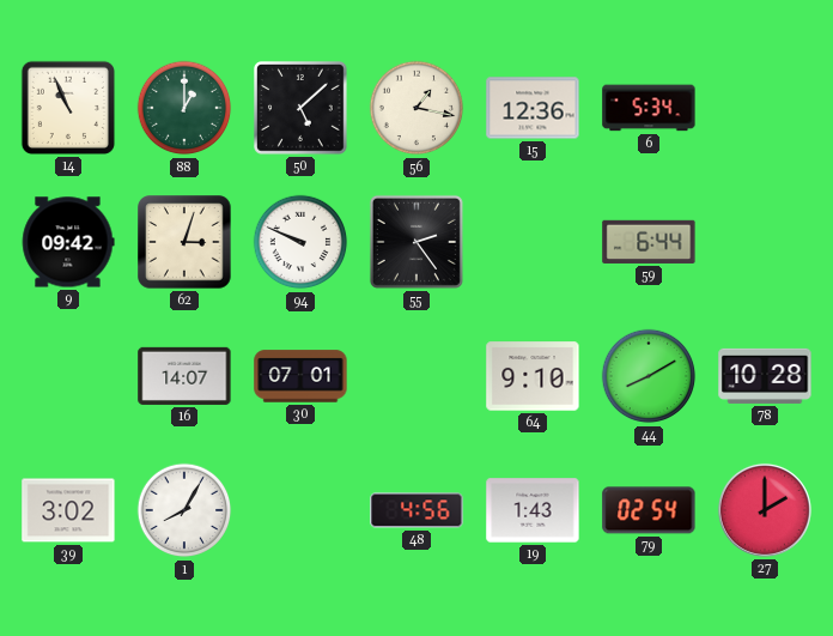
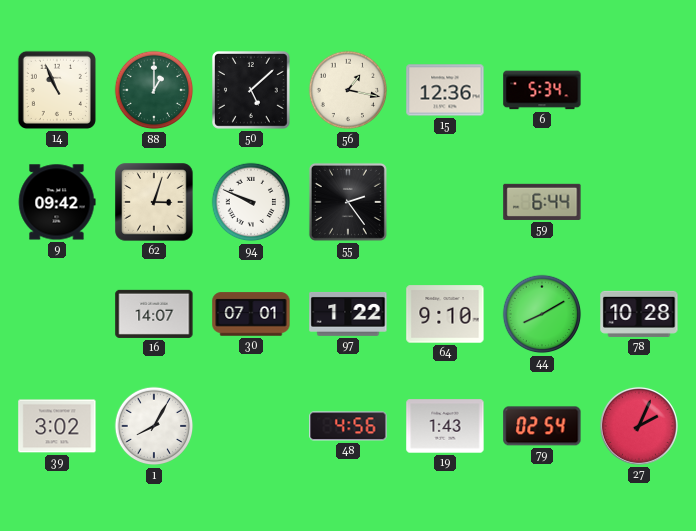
97: none -> 1:22
27: 2:00 -> 2:04
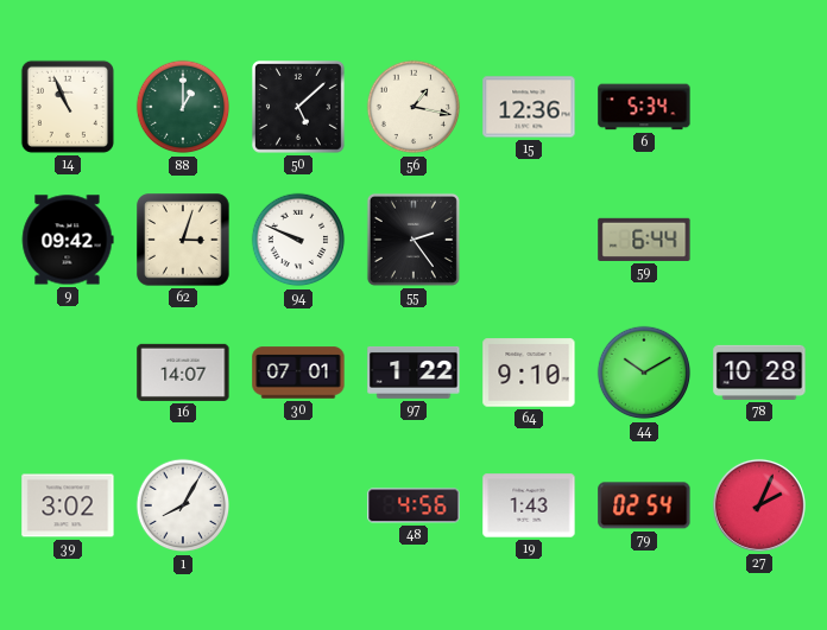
44: 8:10 -> 10:10
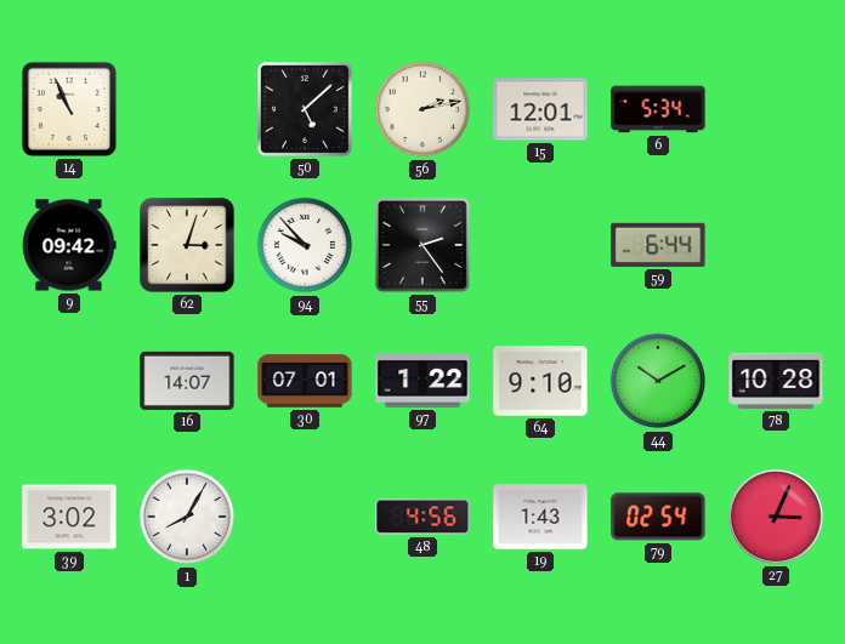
88: 1:00 -> none
56: 1:17 -> 2:13
15: 12:36 -> 12:01
94: 9:49 -> 9:53
27: 2:04 -> 3:04
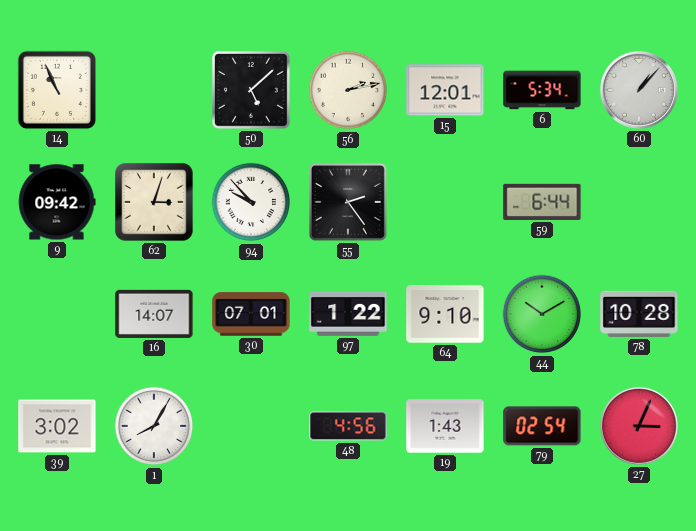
60: none -> 1:07
